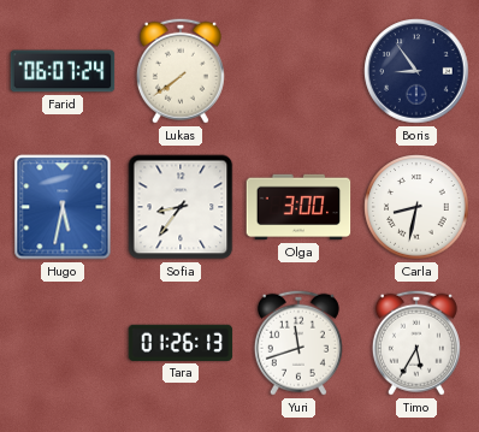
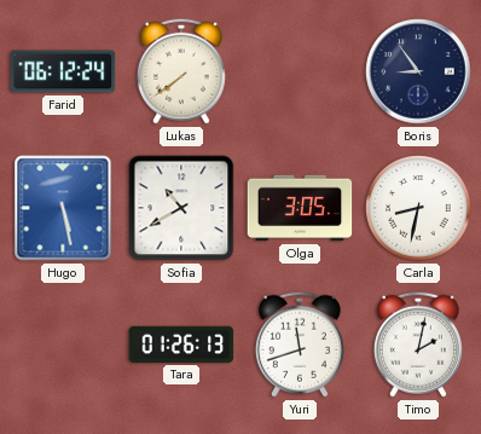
Farid: 06:07 -> 06:12
Hugo: 5:32 -> 5:28
Sofia: 8:36 -> 10:40
Olga: 3:00 -> 3:05
Timo: 5:35 -> 2:02
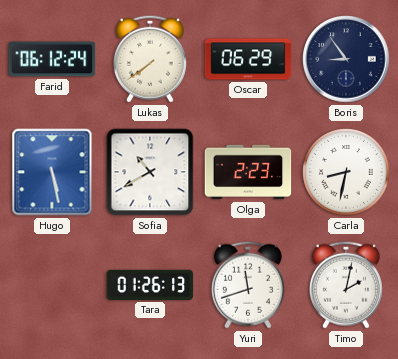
Oscar: none -> 06:29
Olga: 3:05 -> 2:23
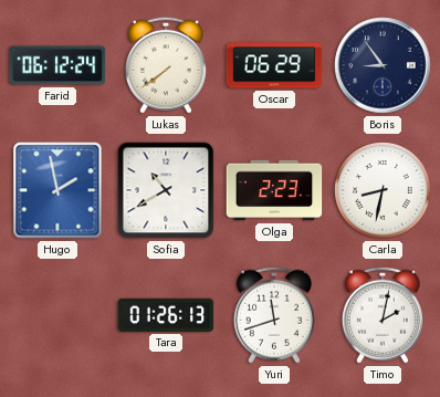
Hugo: 5:28 -> 1:58
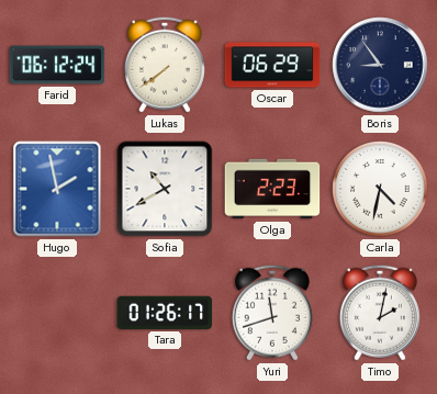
Carla: 8:32 -> 4:32
Tara: 01:26:13 -> 01:26:17
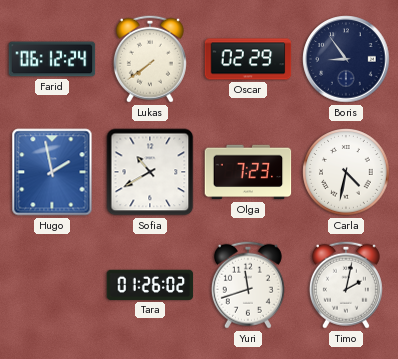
Oscar: 06:29 -> 02:29
Olga: 2:23 -> 7:23
Tara: 01:26:17 -> 01:26:02
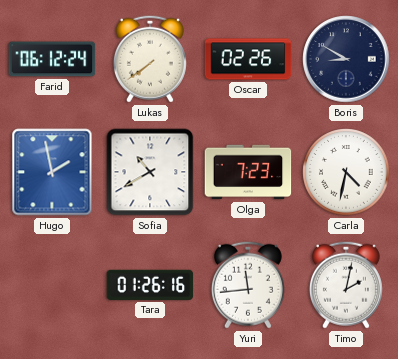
Oscar: 02:29 -> 02:26
Boris: 8:54 -> 8:50
Tara: 01:26:02 -> 01:26:16
Yuri: 11:42 -> 11:44
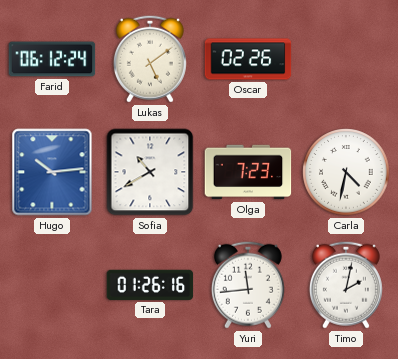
Lukas: 7:39 -> 5:09
Boris: 8:50 -> none
Hugo: 1:58 -> 10:14
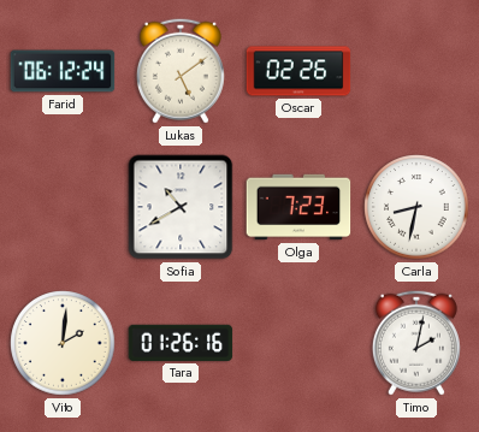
Hugo: 10:14 -> none
Carla: 4:32 -> 8:32
Vito: none -> 2:01
Yuri: 11:44 -> none
